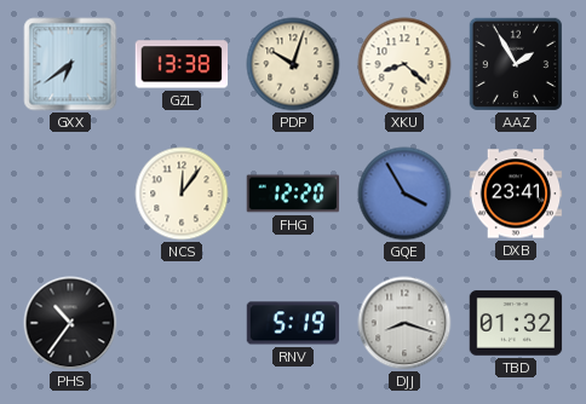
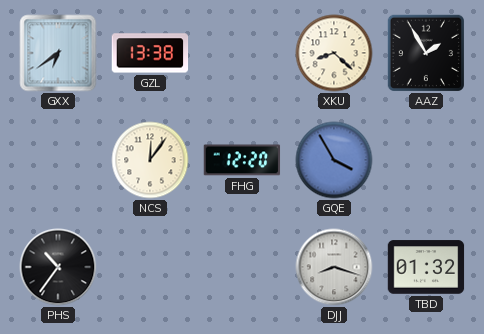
PDP: 10:03 -> none
DXB: 23:41 -> none
RNV: 5:19 -> none
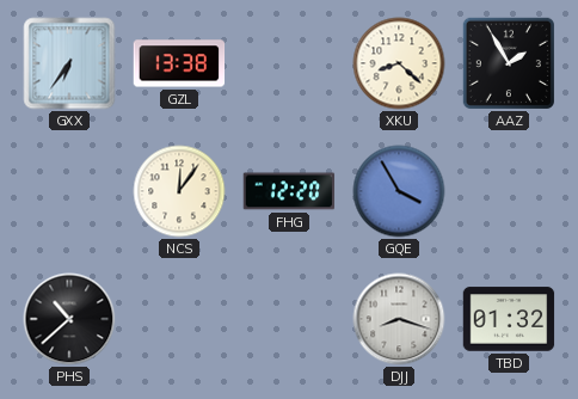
GXX: 6:39 -> 6:36
PHS: 10:36 -> 10:38
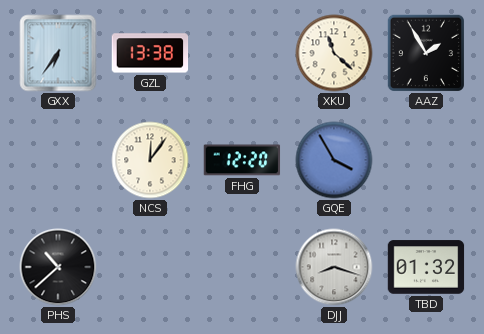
XKU: 8:22 -> 11:22
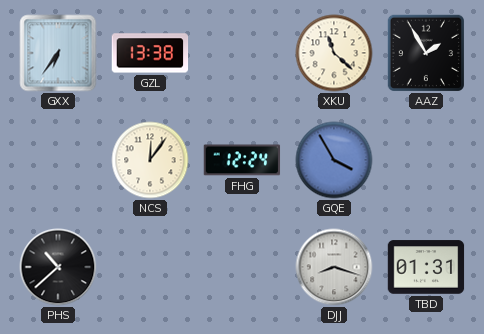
FHG: 12:20 -> 12:24
TBD: 01:32 -> 01:31
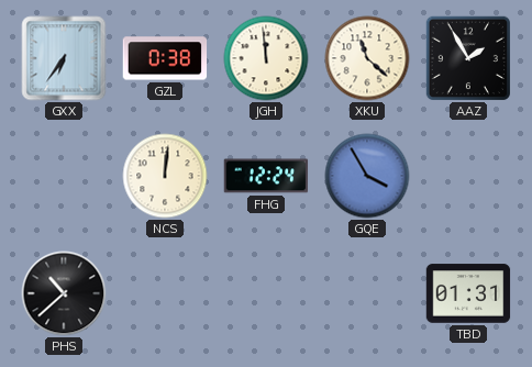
GZL: 13:38 -> 0:38
JGH: none -> 11:59
NCS: 12:06 -> 12:01
DJJ: 8:18 -> none
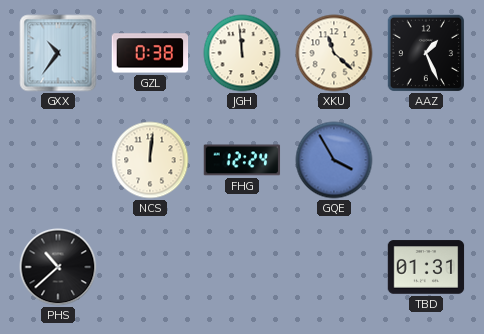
GXX: 6:36 -> 10:36
AAZ: 1:55 -> 1:26
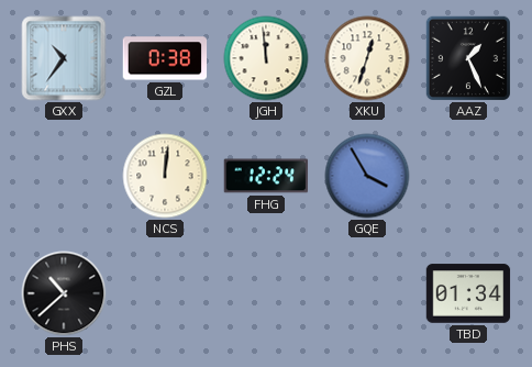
XKU: 11:22 -> 12:33
TBD: 01:31 -> 01:34
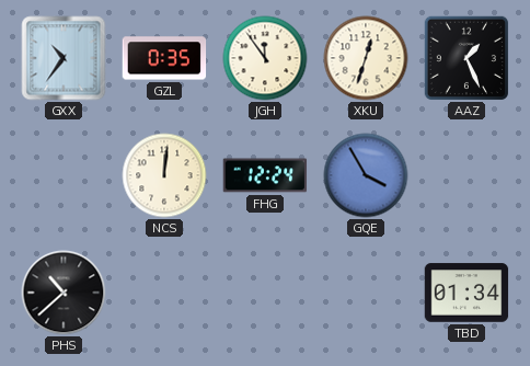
GZL: 0:38 -> 0:35
JGH: 11:59 -> 11:54
